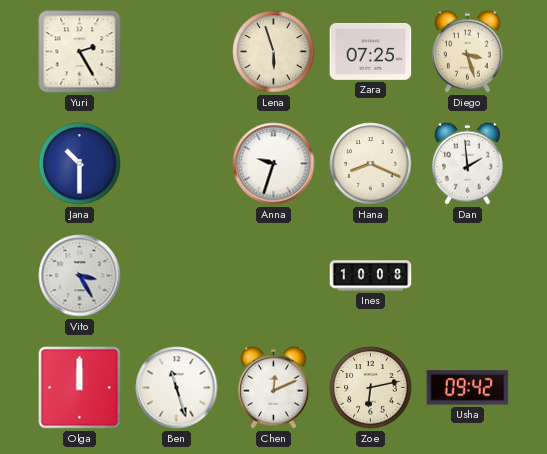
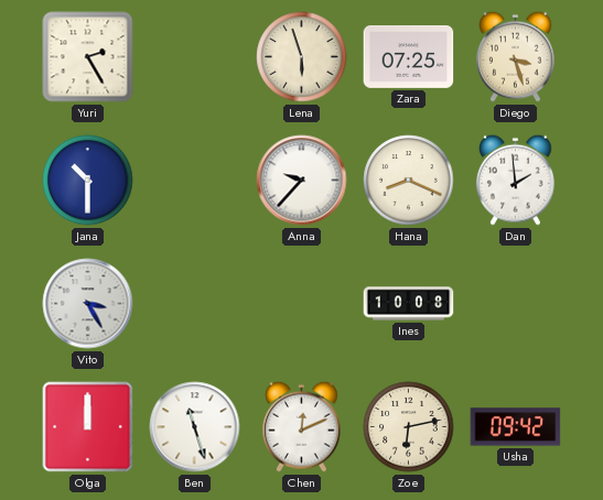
Anna: 9:33 -> 9:37
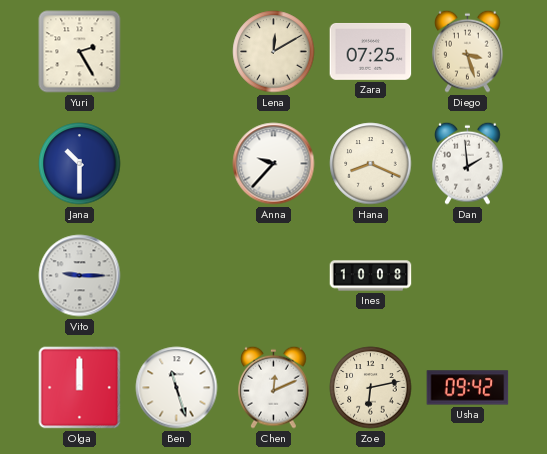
Lena: 5:57 -> 12:10
Vito: 3:25 -> 9:15
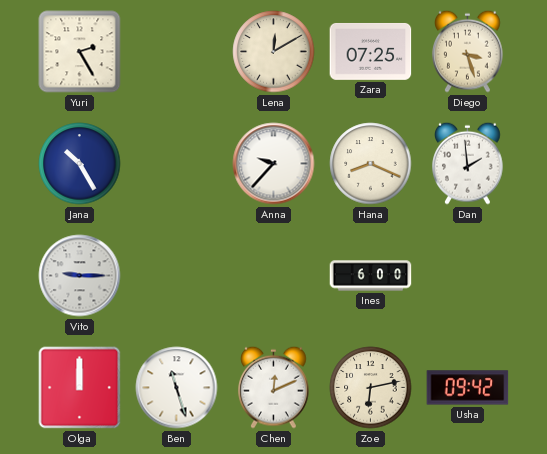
Jana: 10:30 -> 10:25
Ines: 10:08 -> 6:00
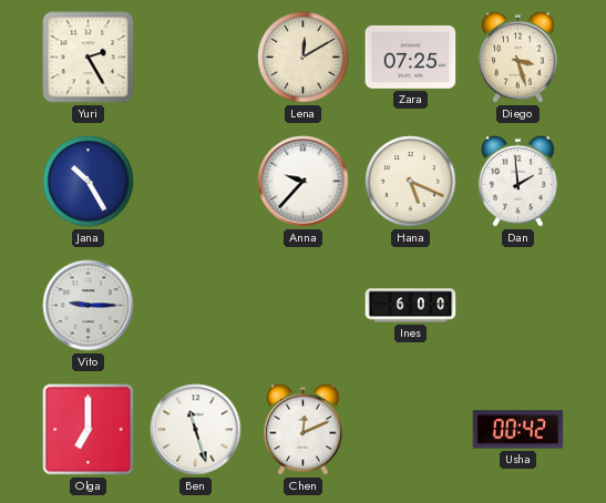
Hana: 8:19 -> 5:19
Olga: 12:00 -> 7:00
Zoe: 6:13 -> none
Usha: 09:42 -> 00:42
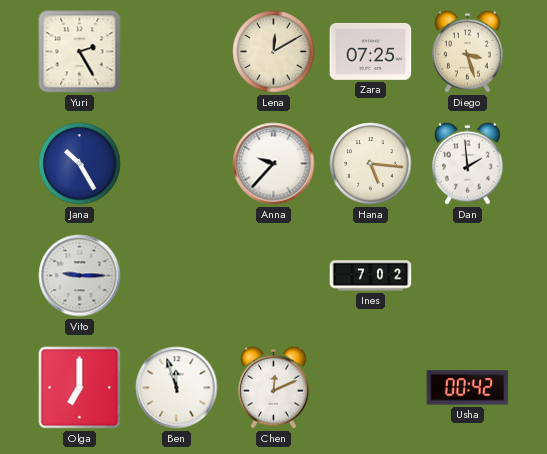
Hana: 5:19 -> 5:16
Ines: 6:00 -> 7:02
Ben: 11:27 -> 11:57
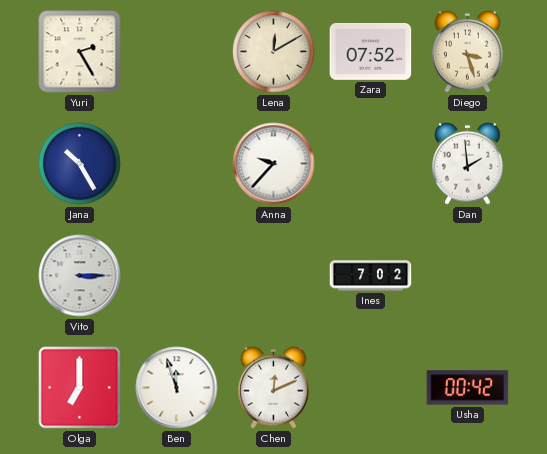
Zara: 07:25 -> 07:52
Hana: 5:16 -> none
Vito: 9:15 -> 3:15
